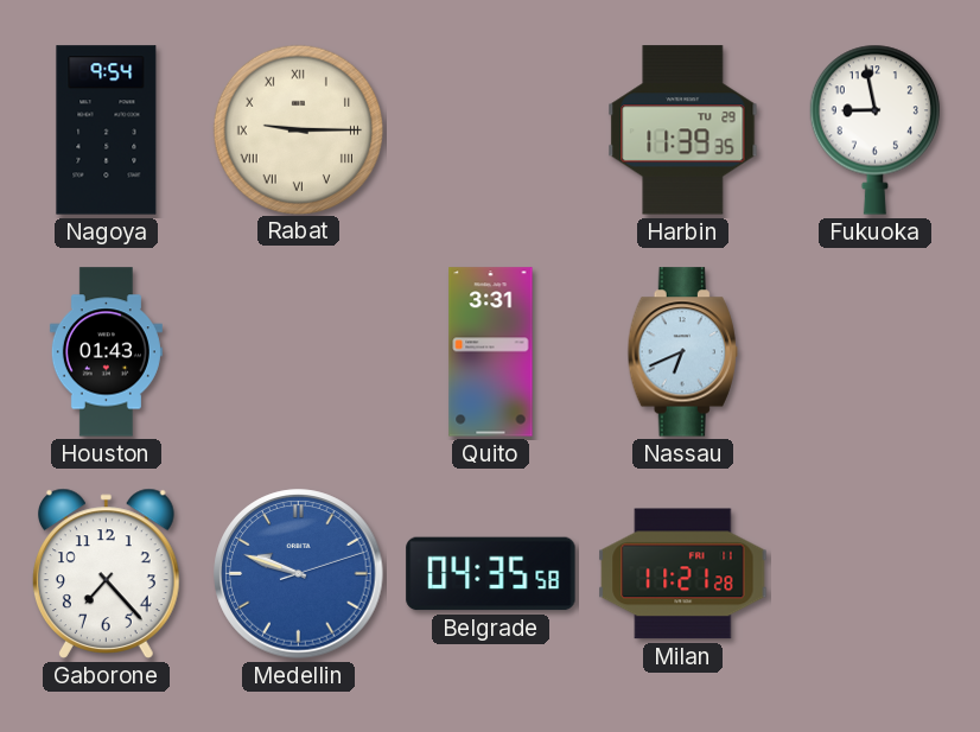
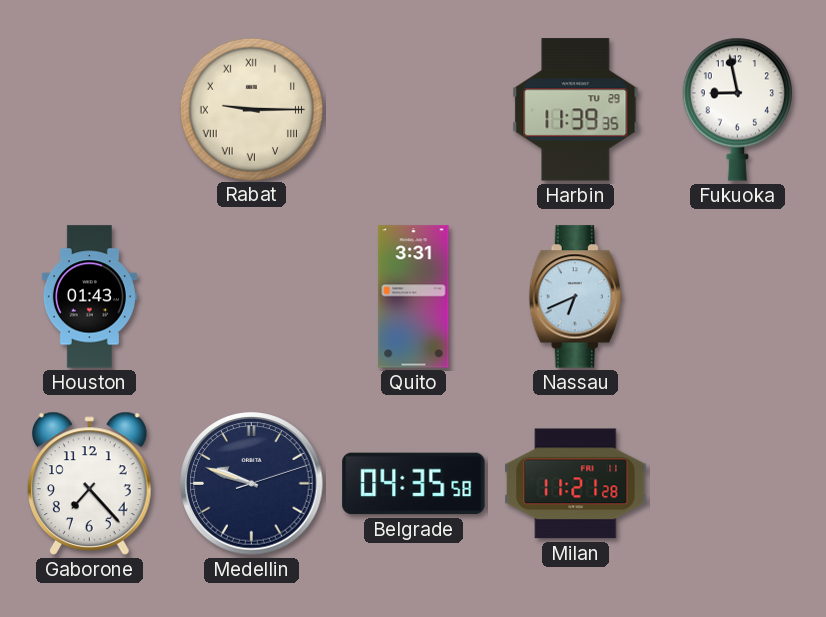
Nagoya: 9:54 -> none
Medellin dial: blue -> navy
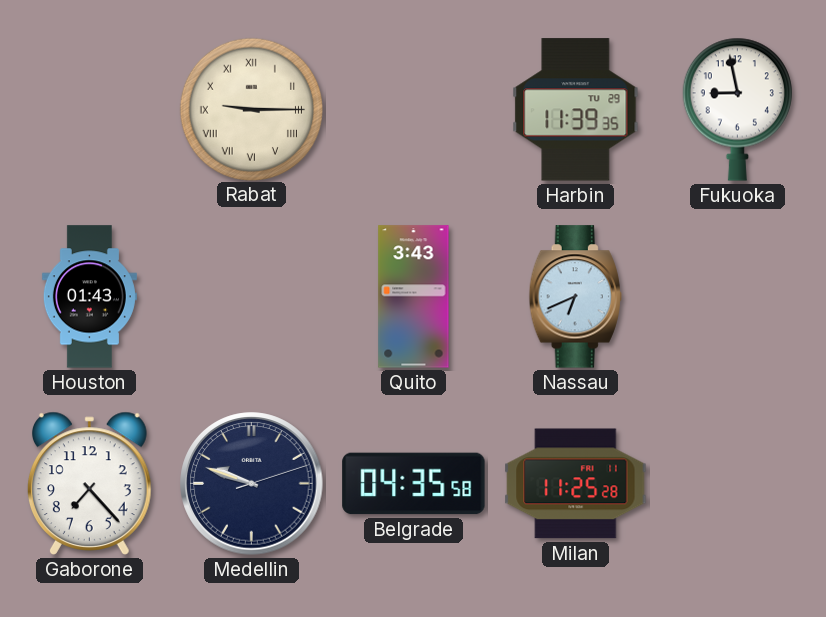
Quito: 3:31 -> 3:43
Milan: 11:21 -> 11:25
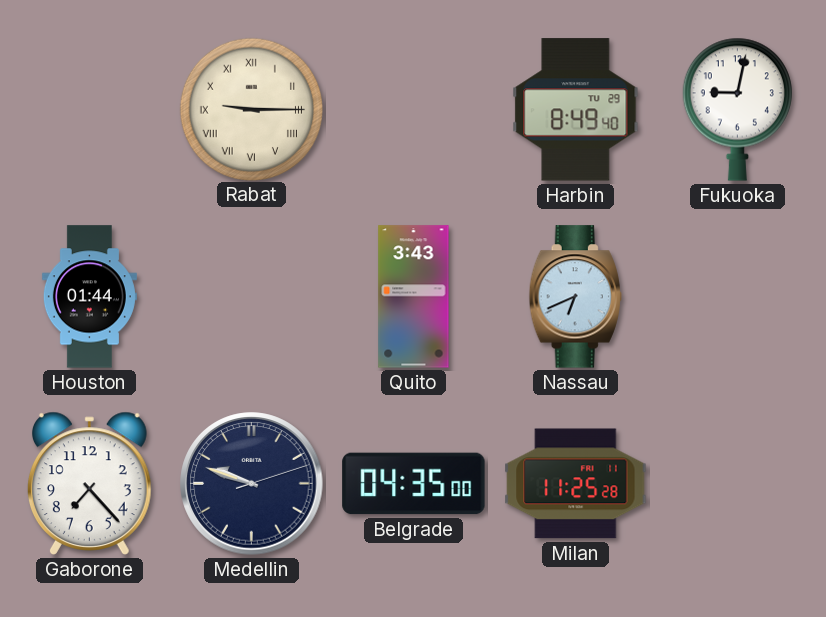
Harbin: 11:39 -> 8:49
Fukuoka: 8:58 -> 9:02
Houston: 01:43 -> 01:44
Belgrade: 04:35:58 -> 04:35:00
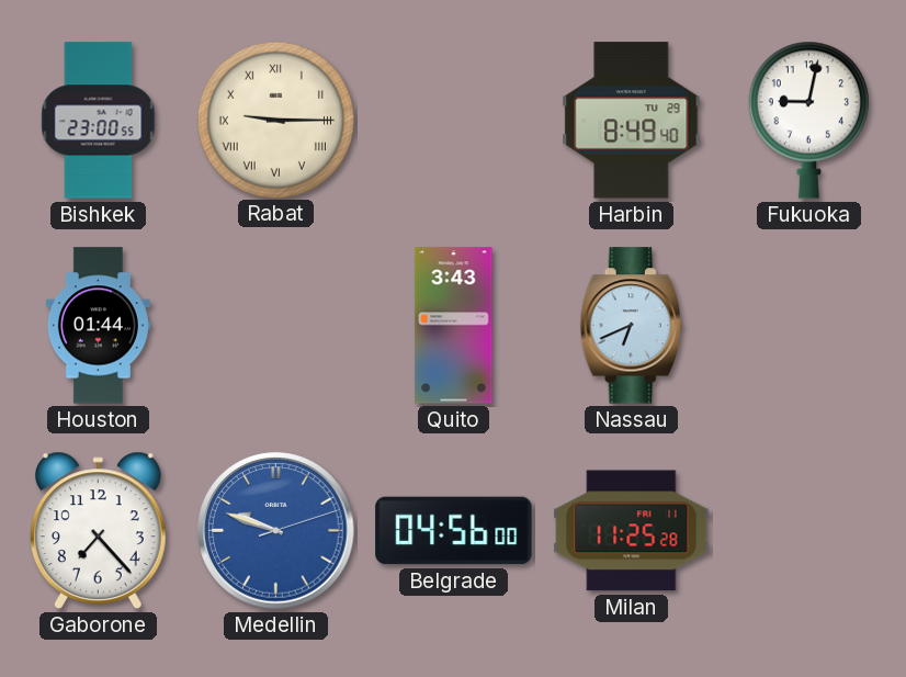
Bishkek: none -> 23:00
Medellin dial: navy -> blue
Belgrade: 04:35 -> 04:56
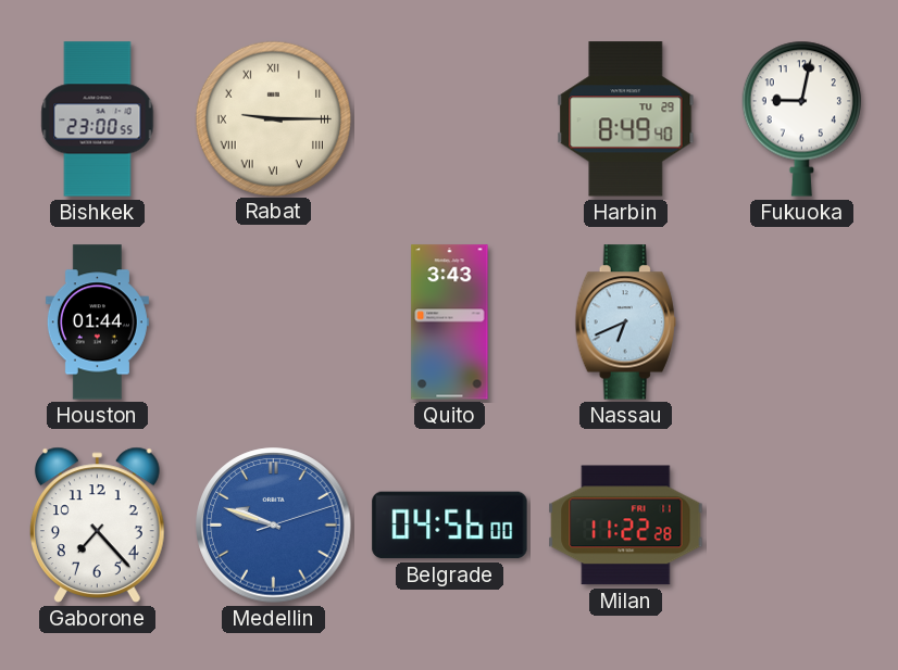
Milan: 11:25 -> 11:22
